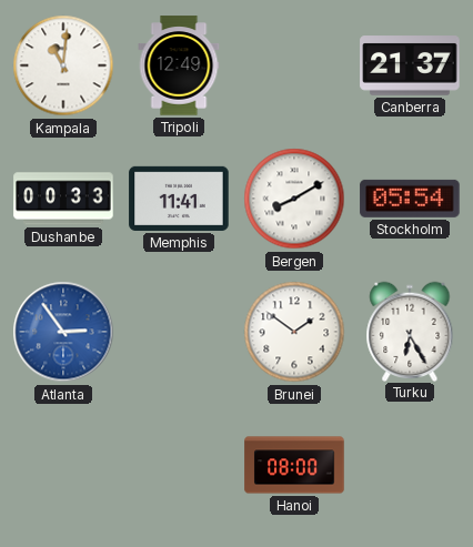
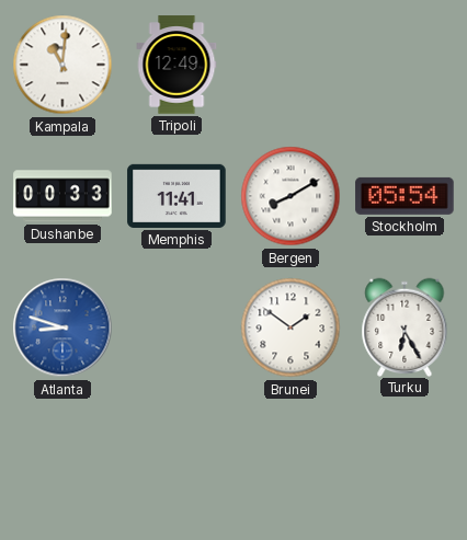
Canberra: 21:37 -> none
Atlanta: 2:54 -> 8:48
Hanoi: 08:00 -> none
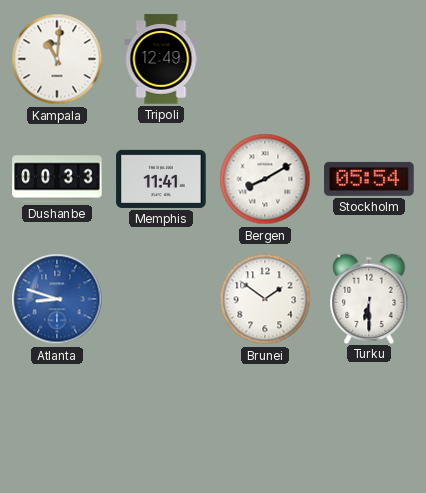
Turku: 6:25 -> 6:30
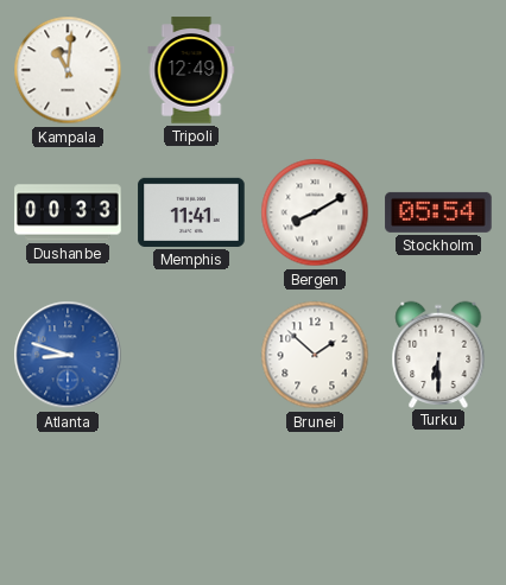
Brunei: 1:51 -> 1:52
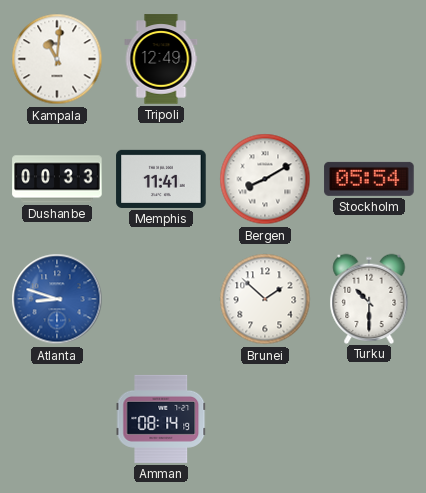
Turku: 6:30 -> 10:30
Amman: none -> 08:14
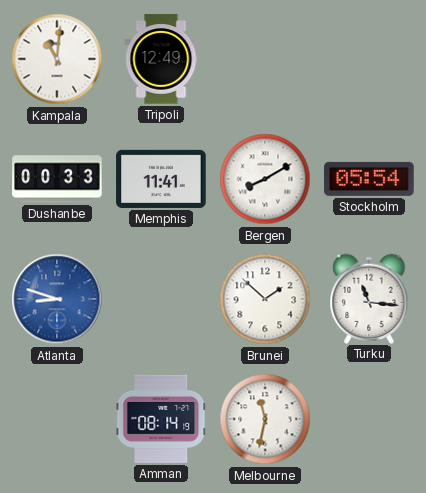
Turku: 10:30 -> 11:16
Melbourne: none -> 11:32
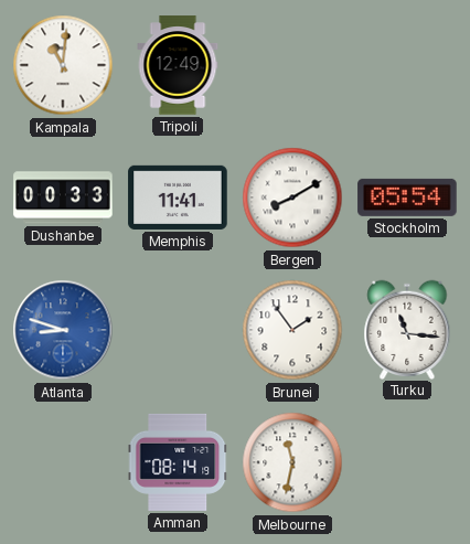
Brunei: 1:52 -> 1:54
